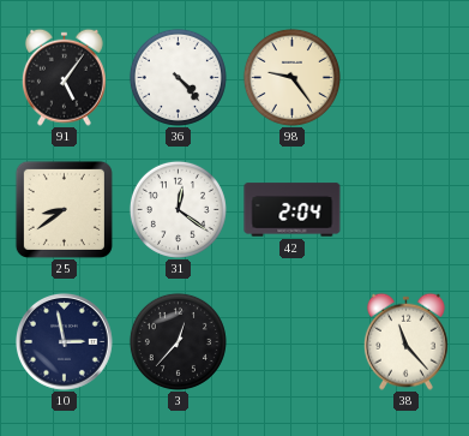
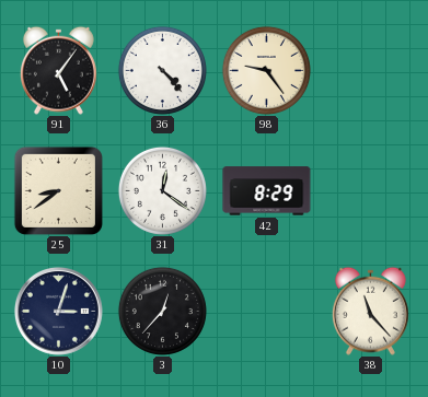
42: 2:04 -> 8:29
10: 2:58 -> 3:03
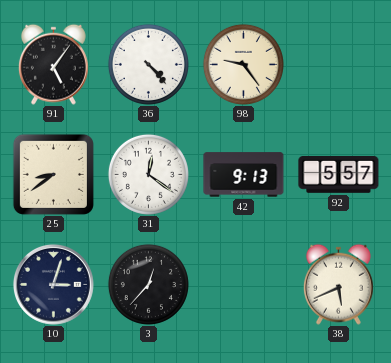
42: 8:29 -> 9:13
92: none -> 5:57
38: 11:23 -> 5:41
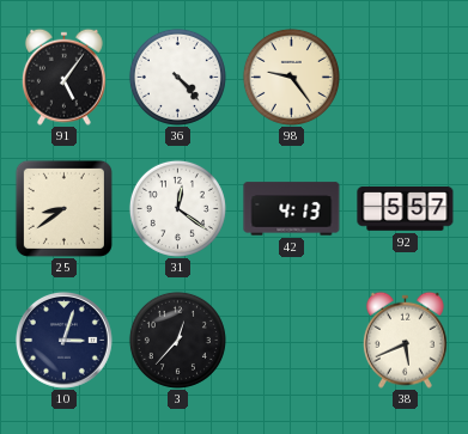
42: 9:13 -> 4:13
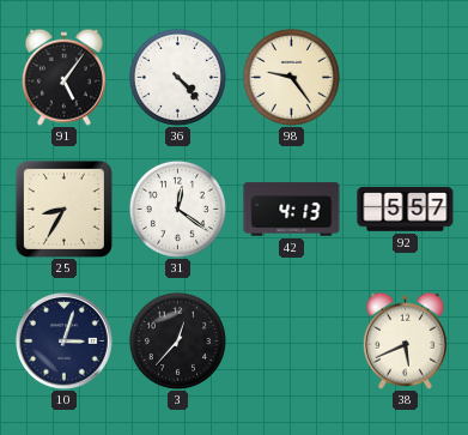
25: 8:39 -> 8:35
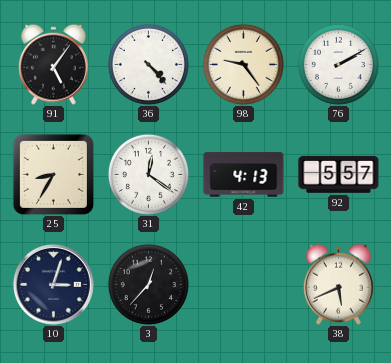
76: none -> 2:10
